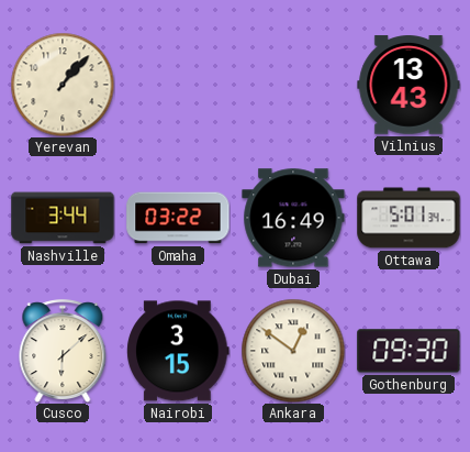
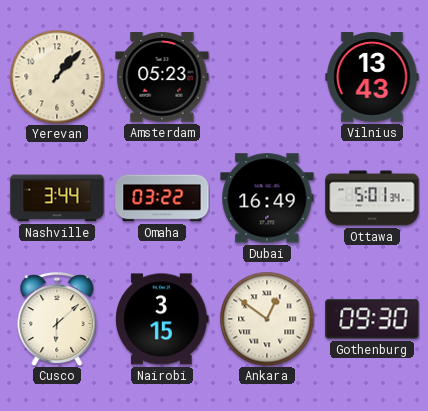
Amsterdam: none -> 05:23
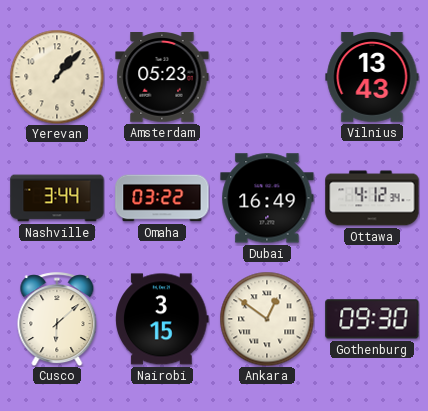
Ottawa: 5:01 -> 4:12
